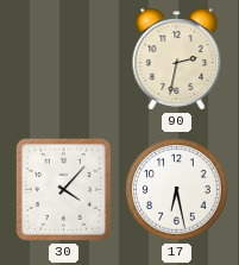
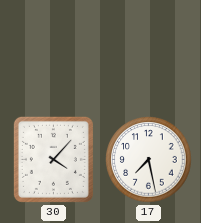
90: 2:32 -> none
17: 6:28 -> 7:28
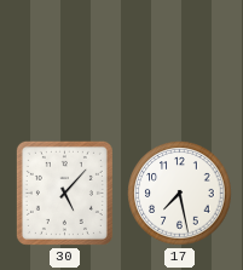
30: 4:07 -> 5:07
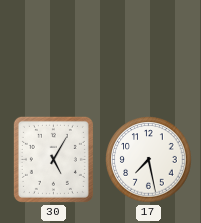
30: 5:07 -> 5:05
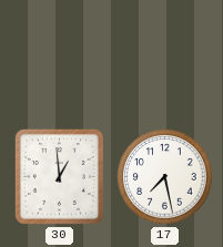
30: 5:05 -> 12:59
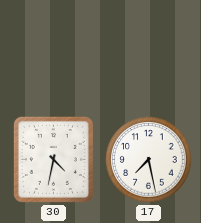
30: 12:59 -> 4:32
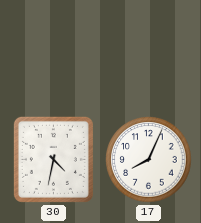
17: 7:28 -> 8:04
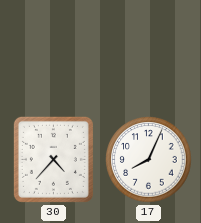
30: 4:32 -> 4:37
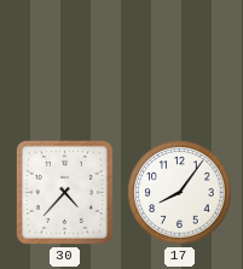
17: 8:04 -> 8:06
